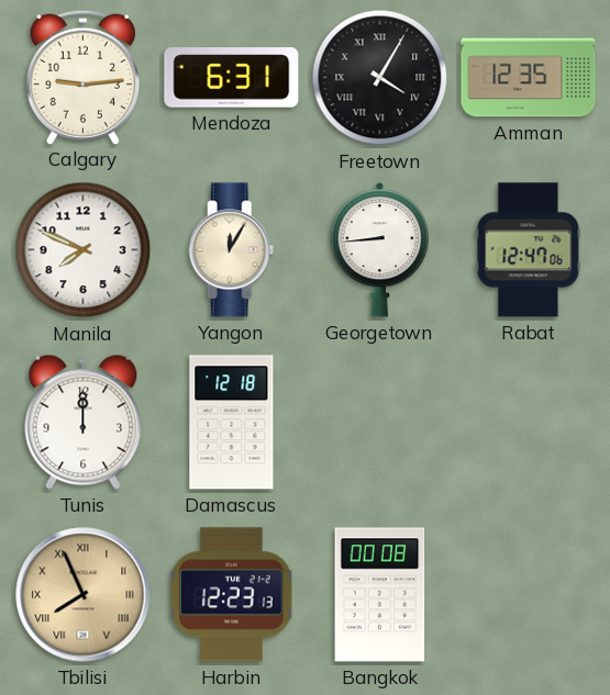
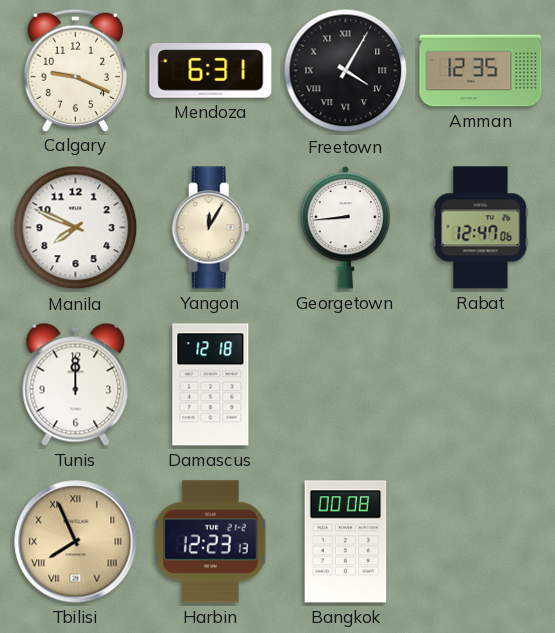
Calgary: 9:14 -> 9:19
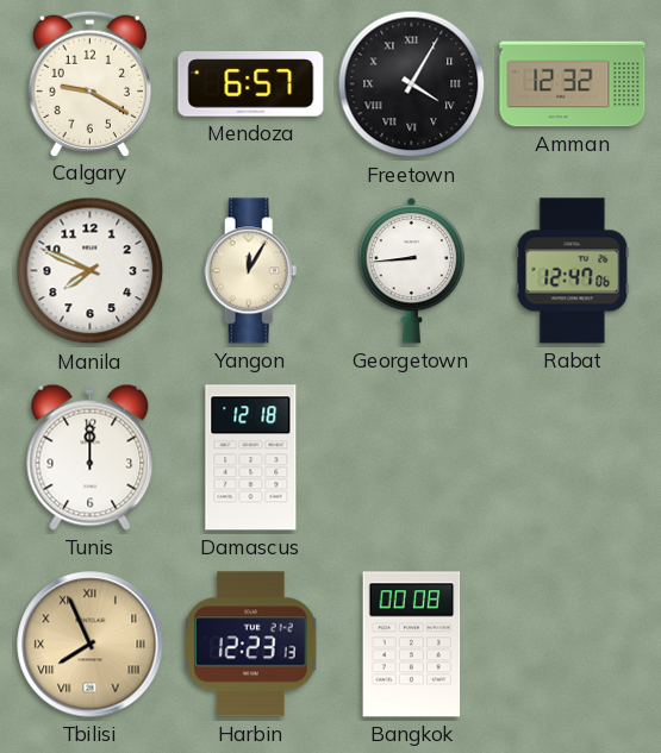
Calgary: 9:19 -> 9:20
Mendoza: 6:31 -> 6:57
Amman: 12:35 -> 12:32
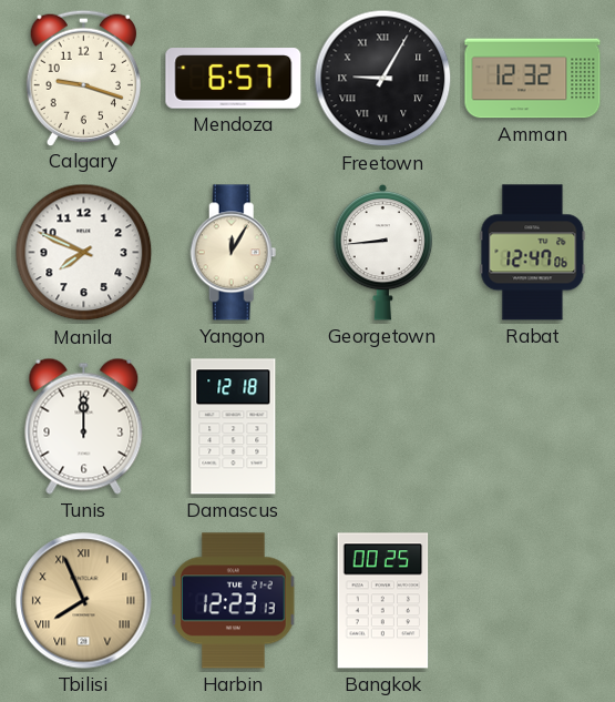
Calgary: 9:20 -> 9:18
Freetown: 4:05 -> 9:05
Bangkok: 00:08 -> 00:25
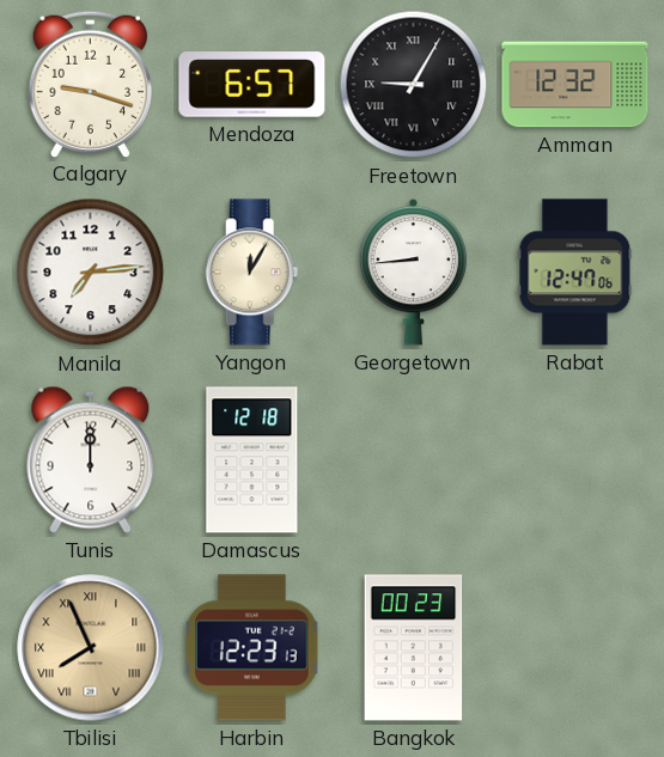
Manila: 7:49 -> 7:14
Bangkok: 00:25 -> 00:23
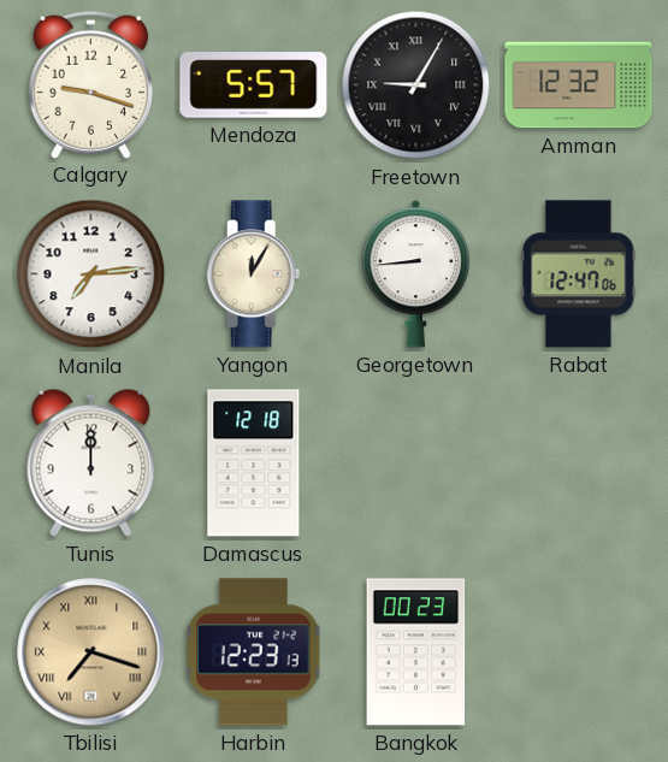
Mendoza: 6:57 -> 5:57
Tbilisi: 7:56 -> 7:18
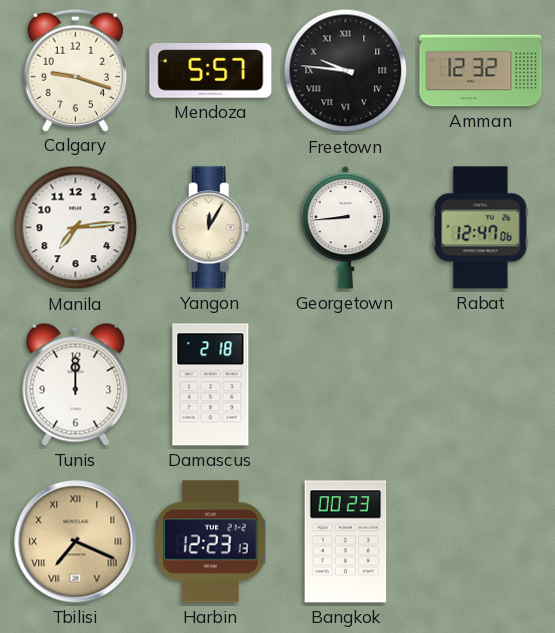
Freetown: 9:05 -> 9:46
Damascus: 12:18 -> 2:18
Tbilisi: 7:18 -> 7:19
